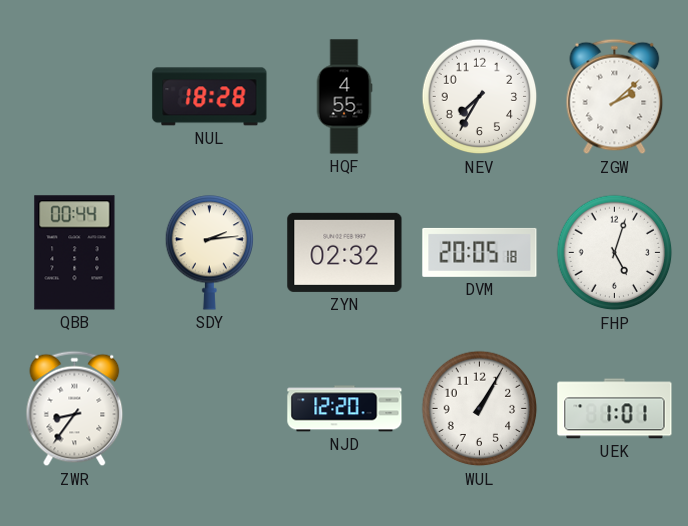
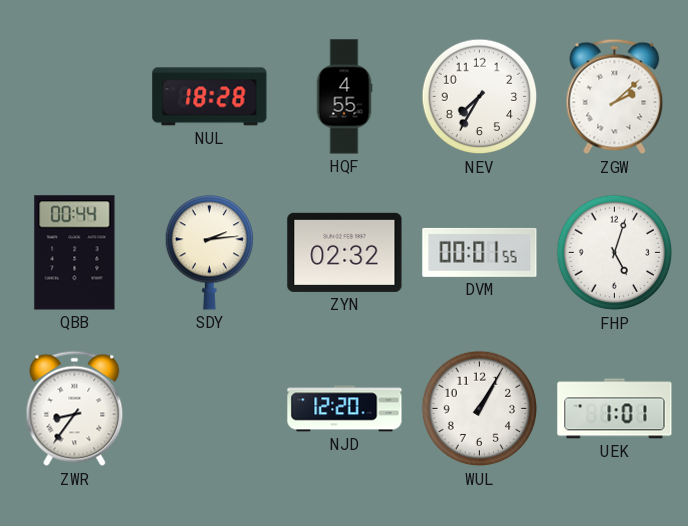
DVM: 20:05 -> 00:01
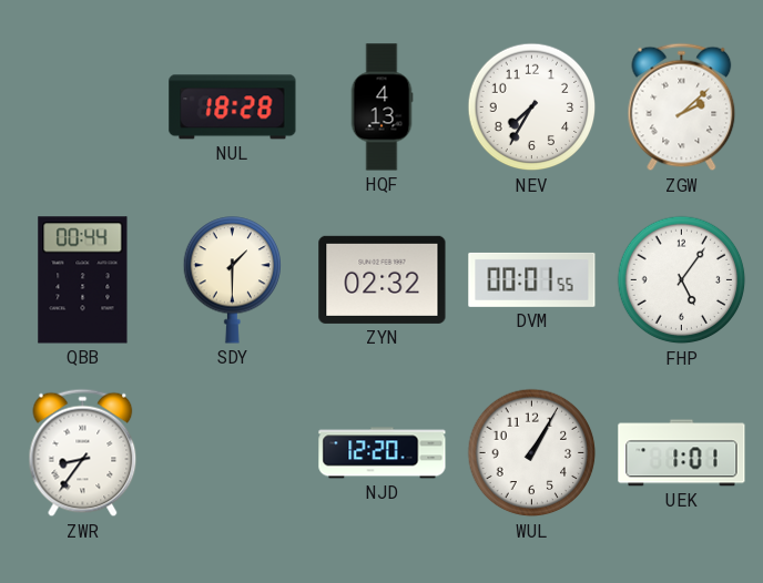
HQF: 4:55 -> 4:13
SDY: 2:14 -> 1:30
FHP: 5:03 -> 5:06
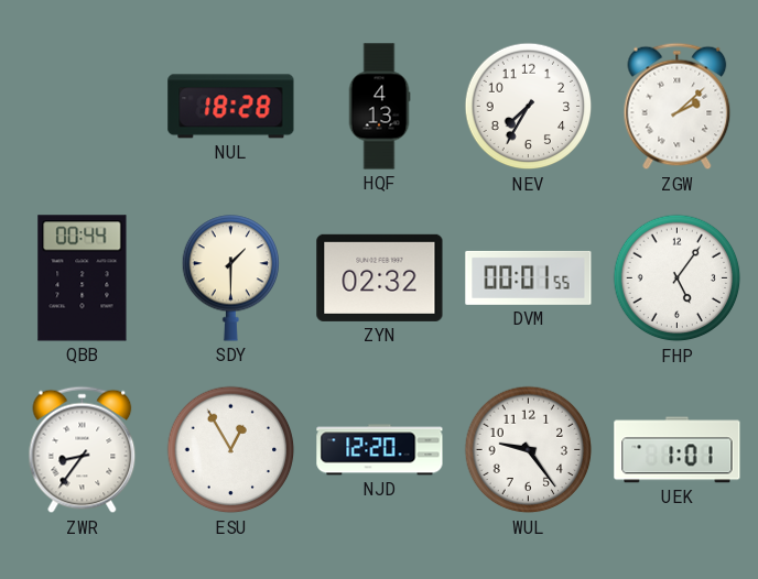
ESU: none -> 12:55
WUL: 1:05 -> 9:24
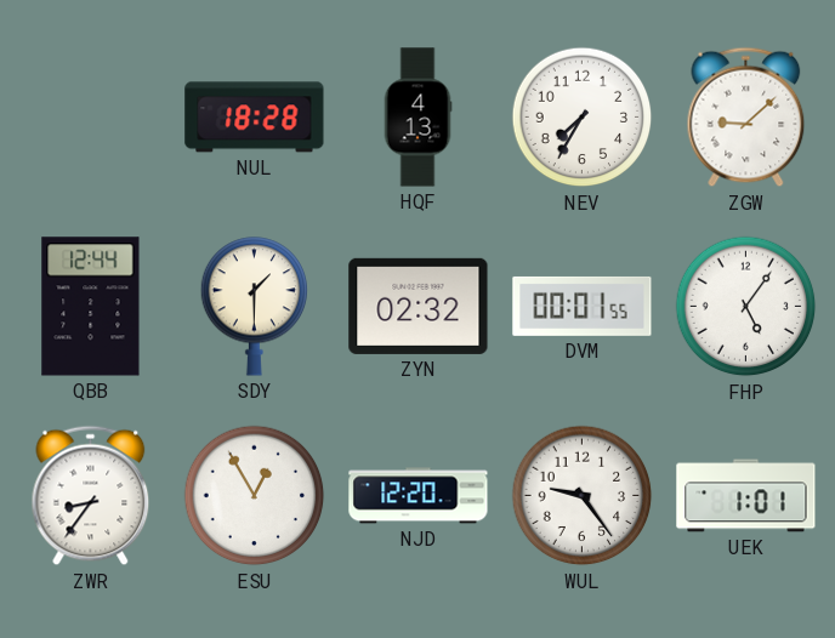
ZGW: 2:08 -> 9:08
QBB: 00:44 -> 12:44
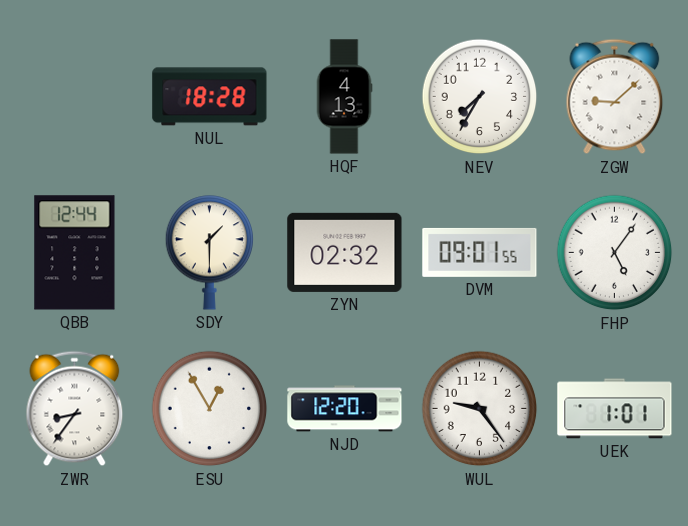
DVM: 00:01 -> 09:01
